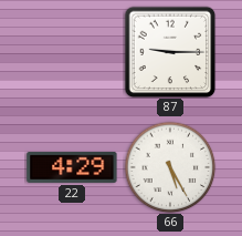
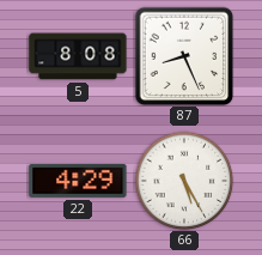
5: none -> 8:08
87: 9:15 -> 8:26
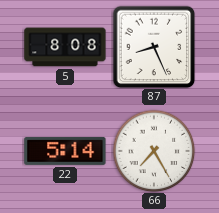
22: 4:29 -> 5:14
66: 5:25 -> 7:25
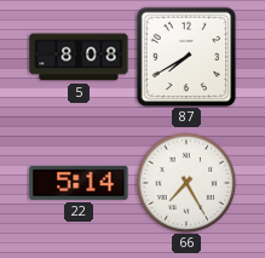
87: 8:26 -> 7:40
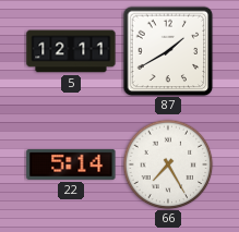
5: 8:08 -> 12:11
87: 7:40 -> 1:40
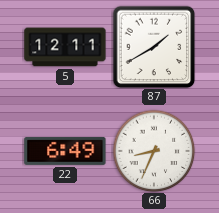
22: 5:14 -> 6:49
66: 7:25 -> 8:34
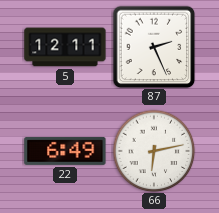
87: 1:40 -> 2:26
66: 8:34 -> 6:13
